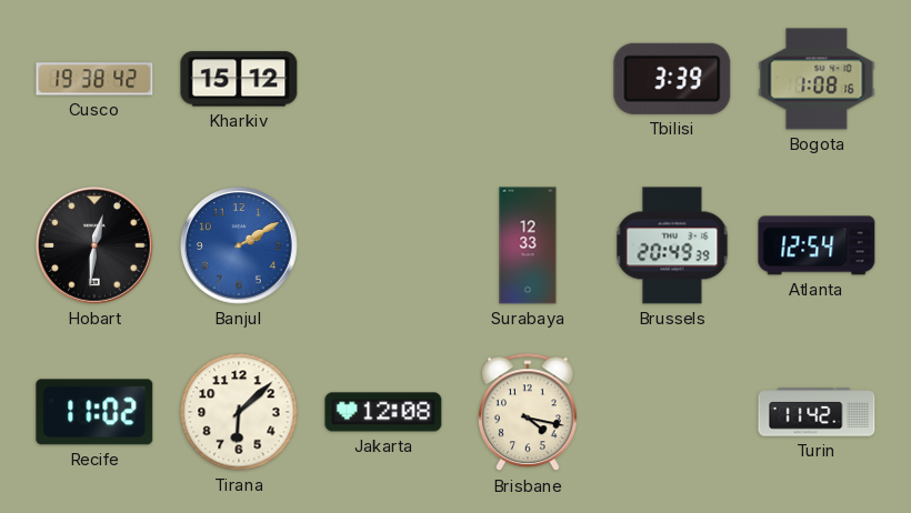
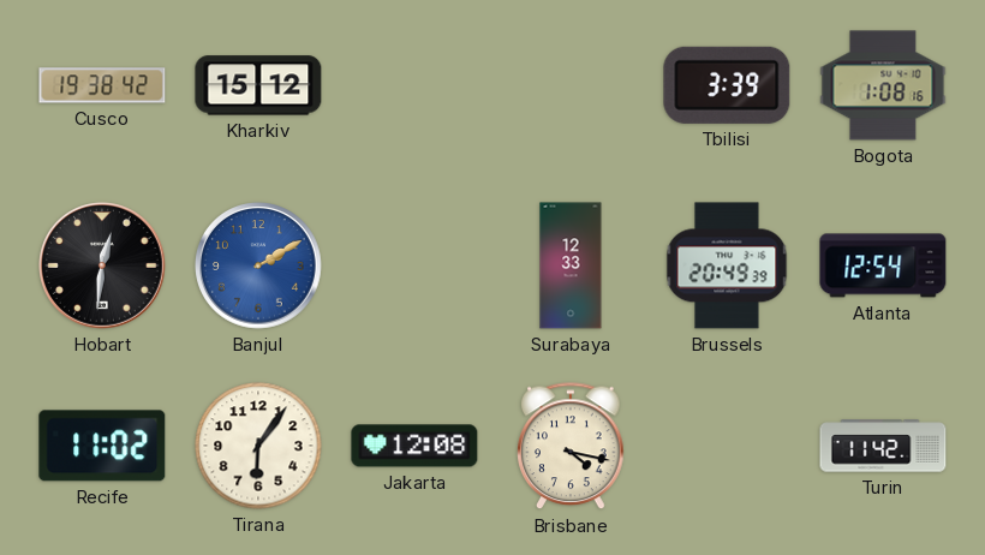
Tirana: 6:08 -> 6:06
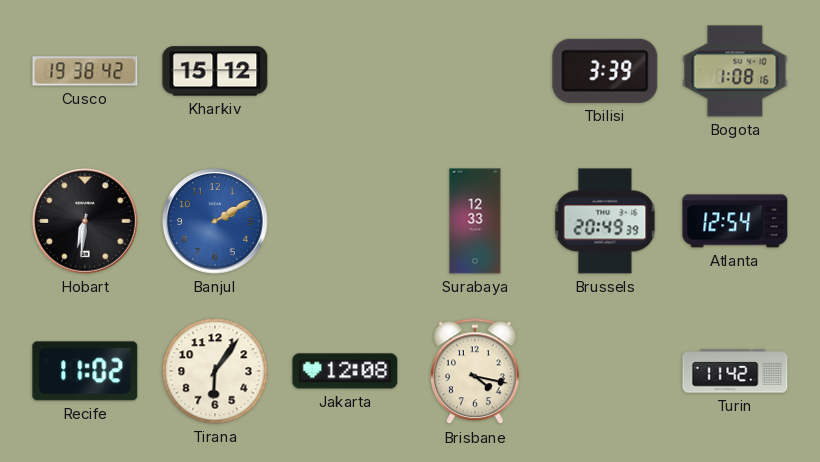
Hobart: 12:31 -> 6:31
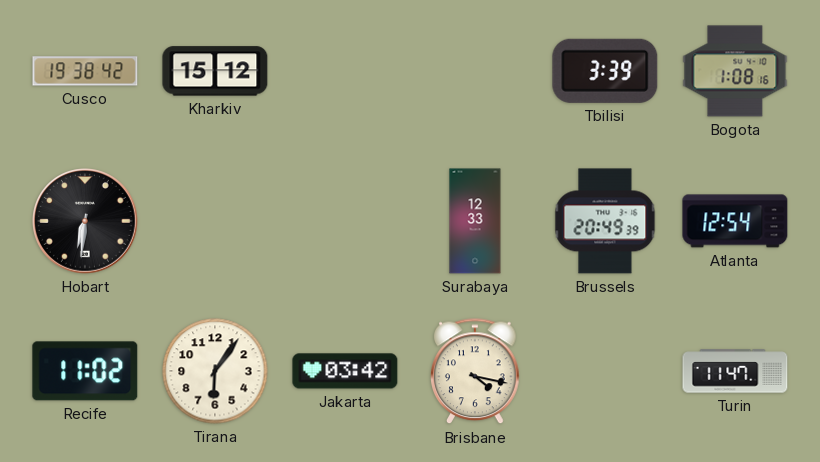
Banjul: 2:10 -> none
Jakarta: 12:08 -> 03:42
Turin: 11:42 -> 11:47
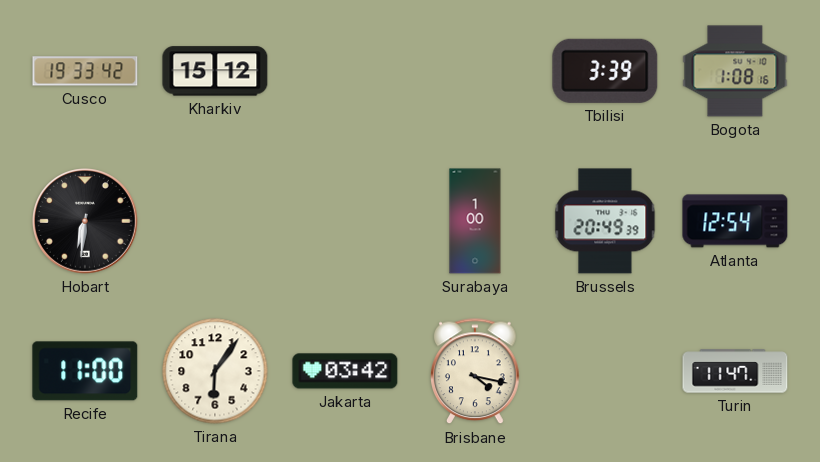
Cusco: 19:38 -> 19:33
Surabaya: 12:33 -> 1:00
Recife: 11:02 -> 11:00
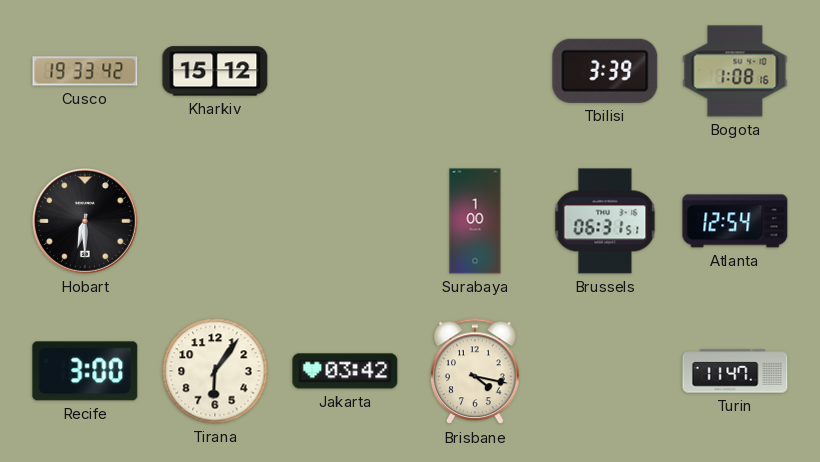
Hobart: 6:31 -> 6:30
Brussels: 20:49 -> 06:31
Recife: 11:00 -> 3:00
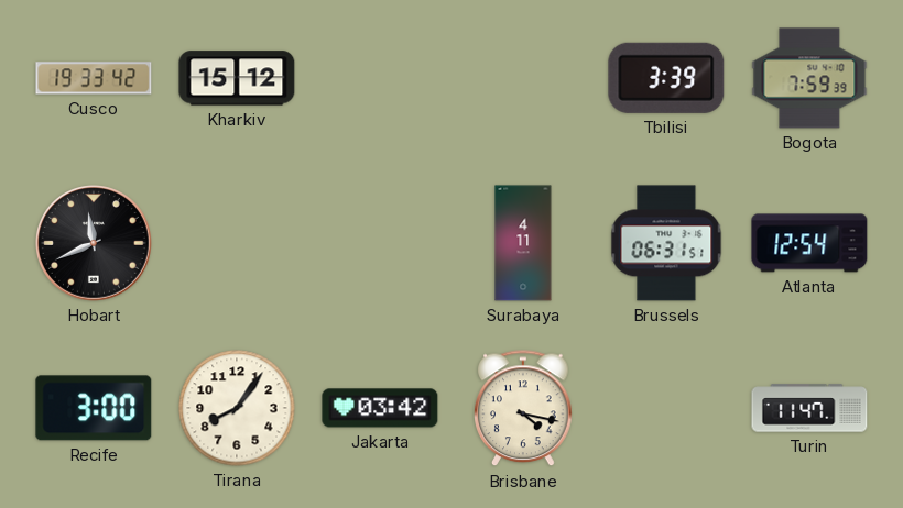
Bogota: 1:08 -> 7:59
Hobart: 6:30 -> 11:41
Surabaya: 1:00 -> 4:11
Tirana: 6:06 -> 8:06
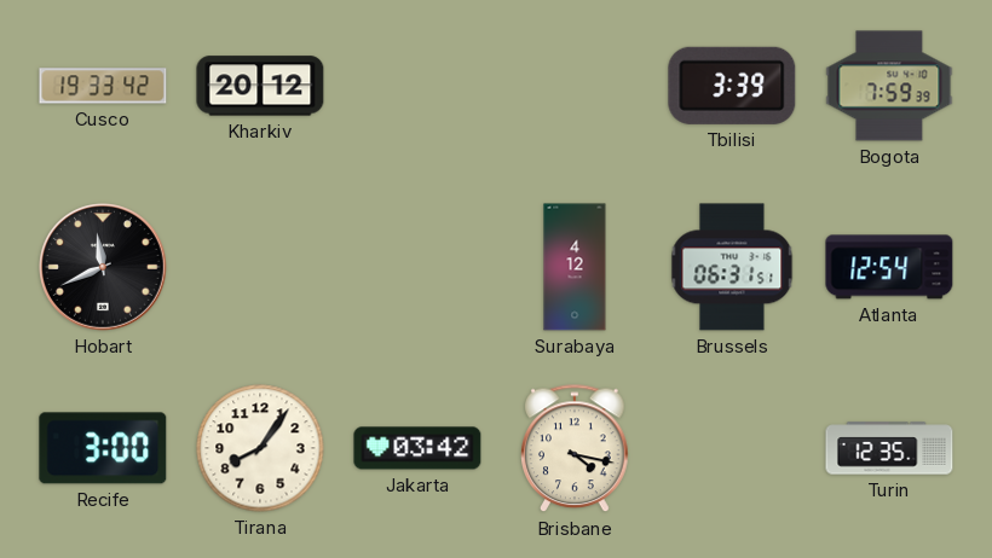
Kharkiv: 15:12 -> 20:12
Surabaya: 4:11 -> 4:12
Turin: 11:47 -> 12:35
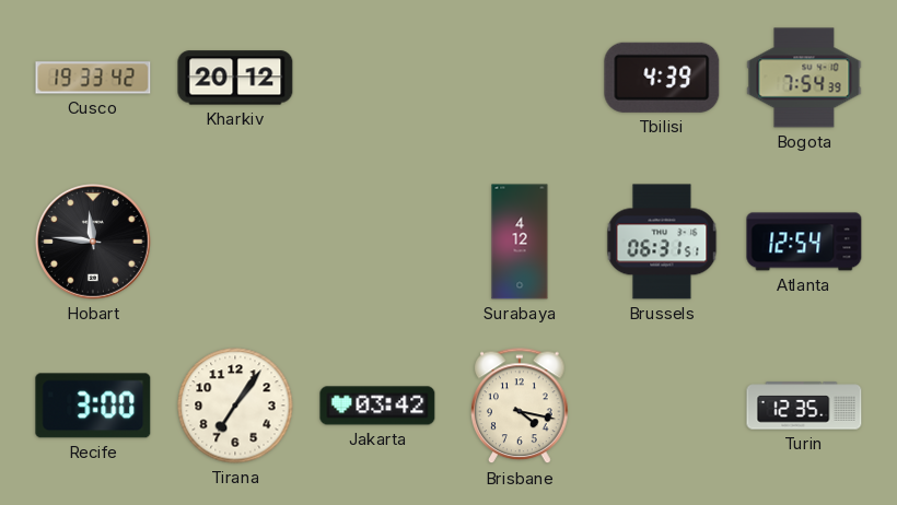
Tbilisi: 3:39 -> 4:39
Bogota: 7:59 -> 7:54
Hobart: 11:41 -> 11:46
Tirana: 8:06 -> 7:06
